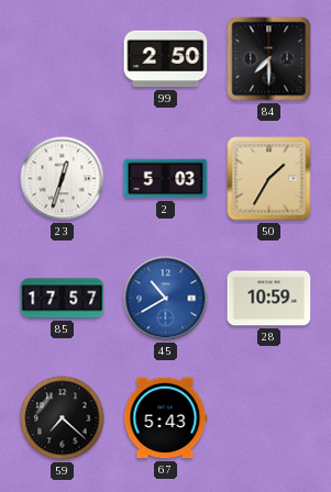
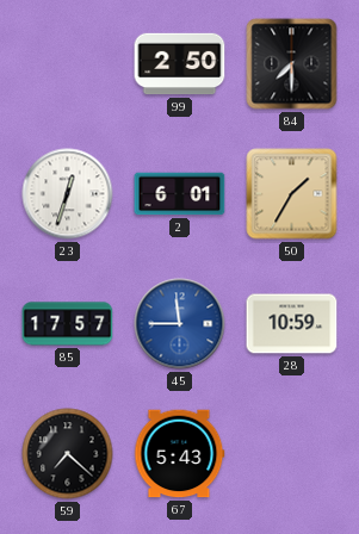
2: 5:03 -> 6:01
45: 10:40 -> 11:45
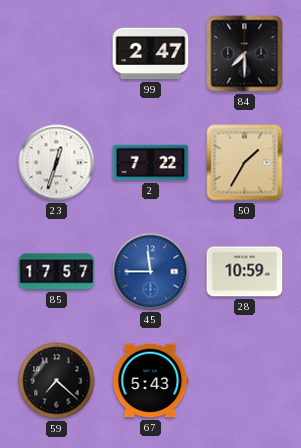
99: 2:50 -> 2:47
2: 6:01 -> 7:22
